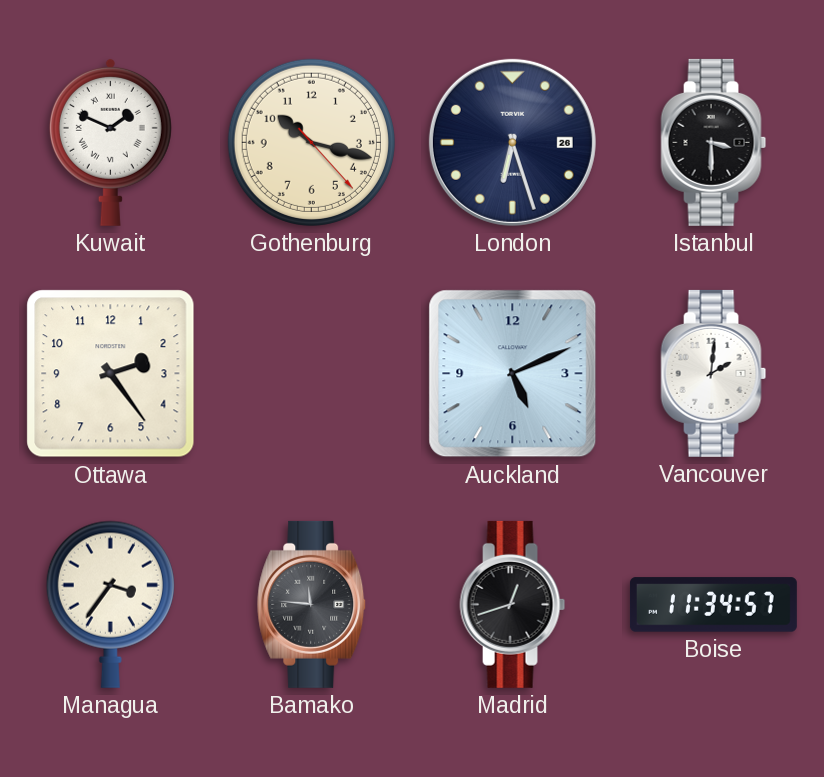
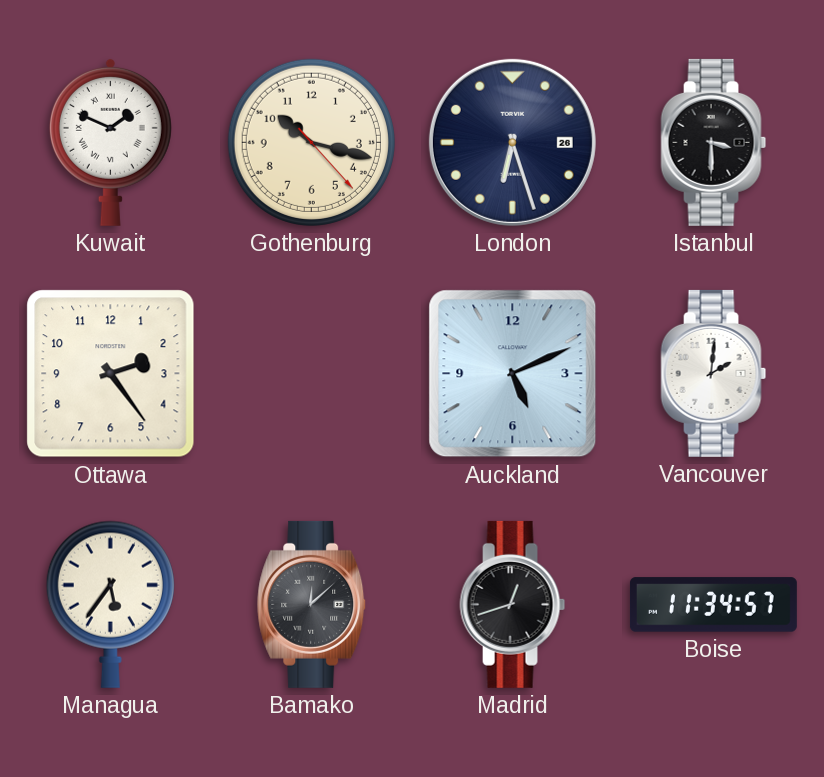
Managua: 3:36 -> 5:36
Bamako: 11:46 -> 12:08
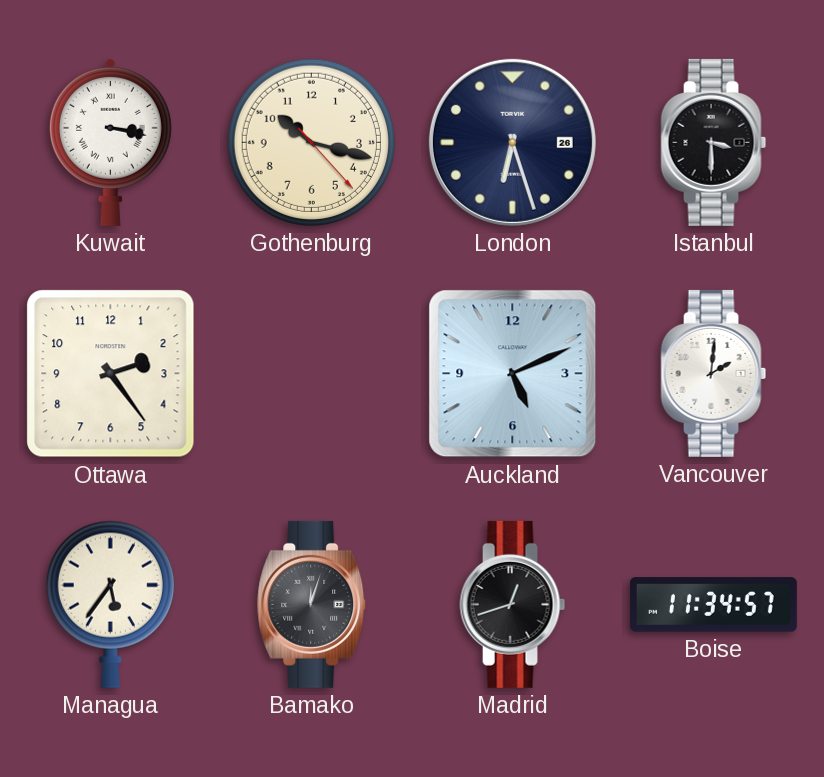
Kuwait: 1:49 -> 3:17
Bamako: 12:08 -> 12:03
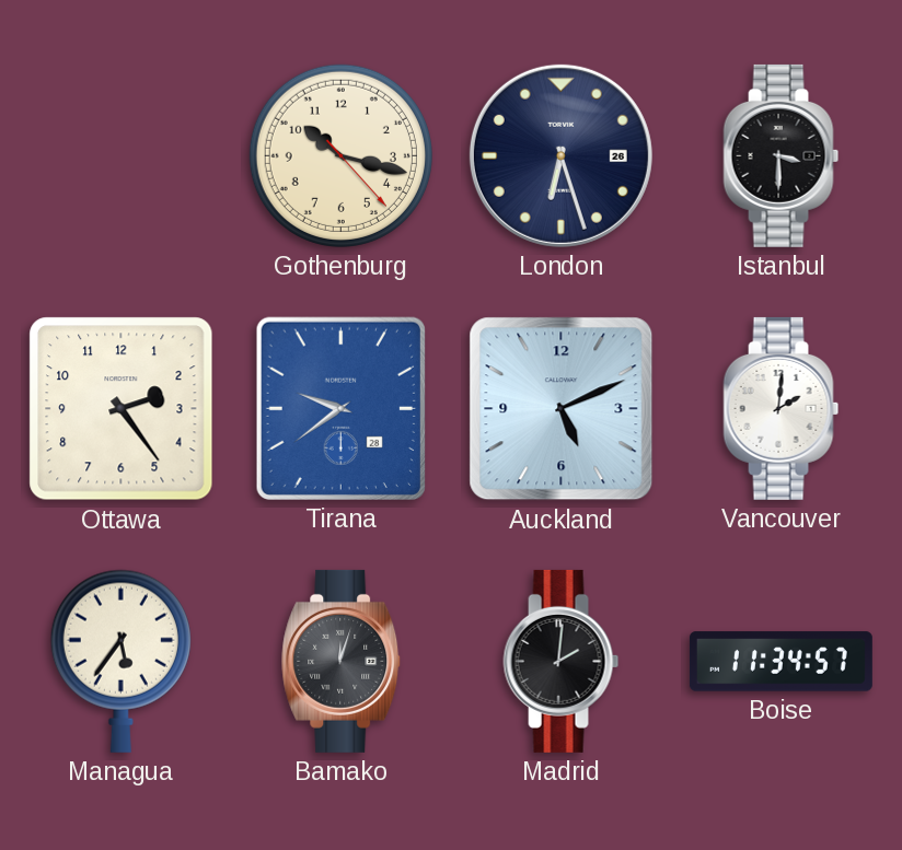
Kuwait: 3:17 -> none
Tirana: none -> 9:39
Madrid: 12:42 -> 2:01
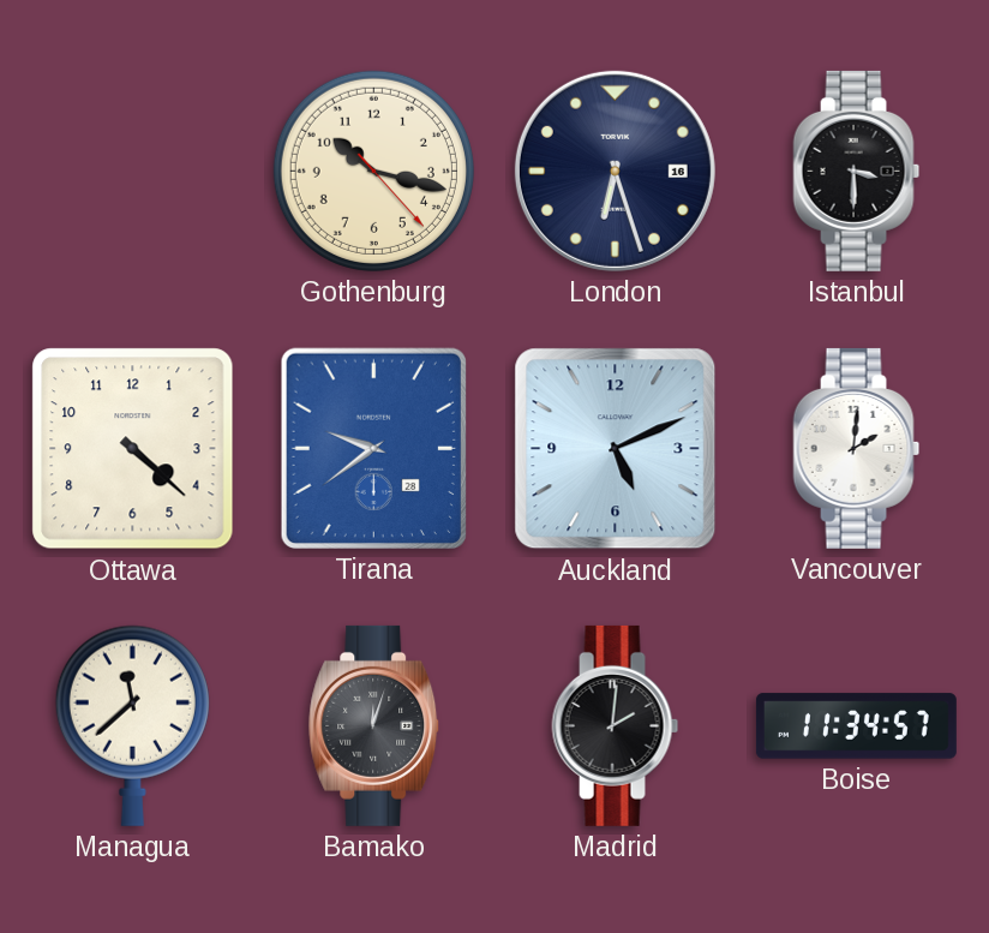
London date: 26 -> 16
Ottawa: 2:24 -> 4:22
Managua: 5:36 -> 11:38
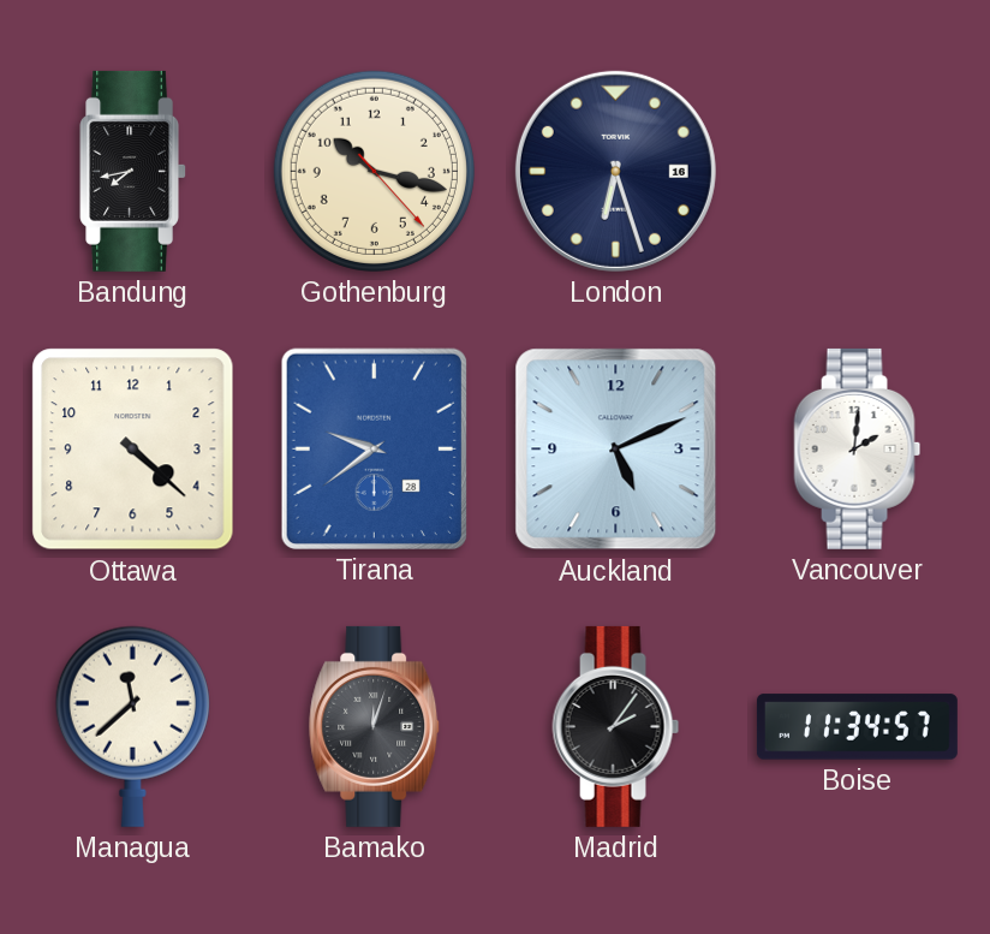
Bandung: none -> 7:43
Istanbul: 3:30 -> none
Madrid: 2:01 -> 2:06
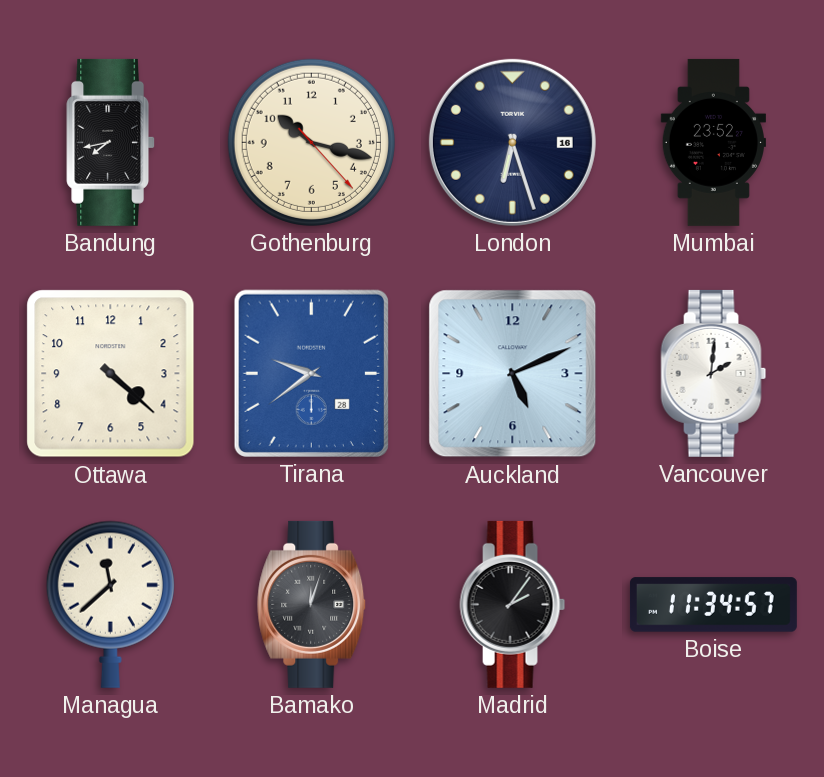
Mumbai: none -> 23:52
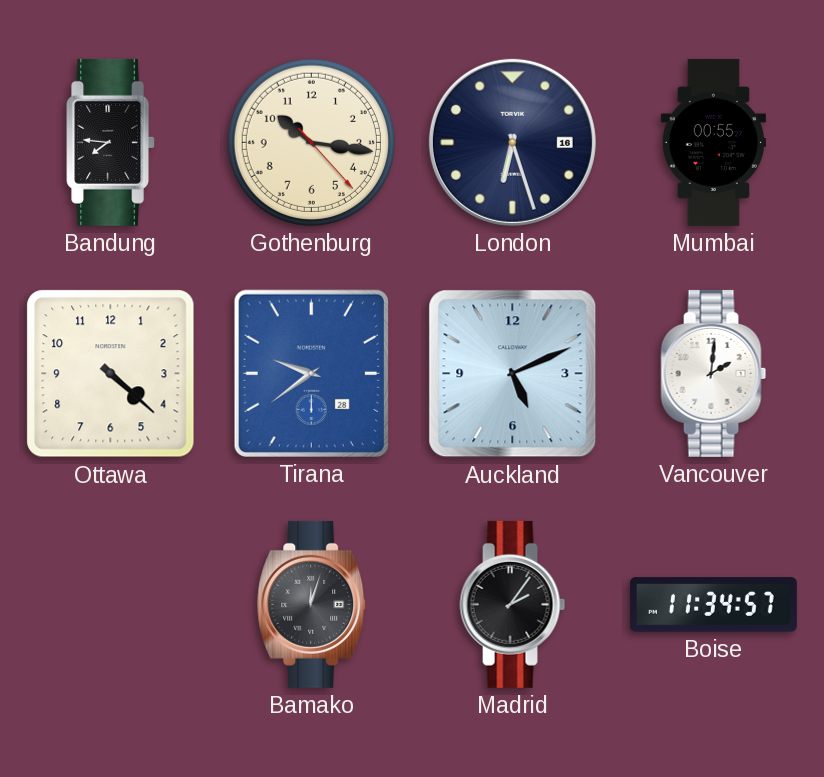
Bandung: 7:43 -> 7:46
Gothenburg: 10:17 -> 10:16
Mumbai: 23:52 -> 00:55
Managua: 11:38 -> none
